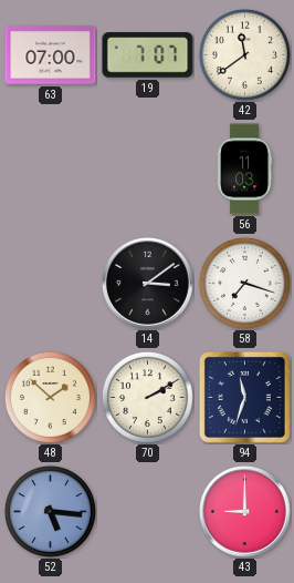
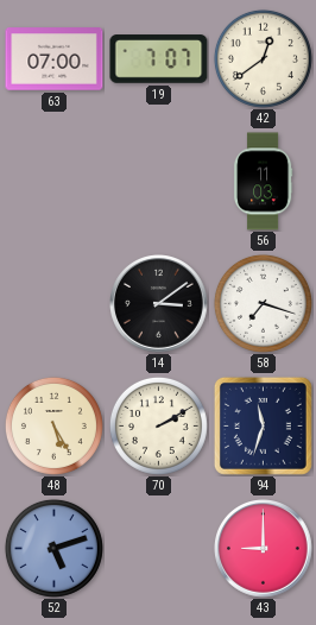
42: 11:39 -> 12:39
48: 1:52 -> 5:25
52: 5:16 -> 5:12
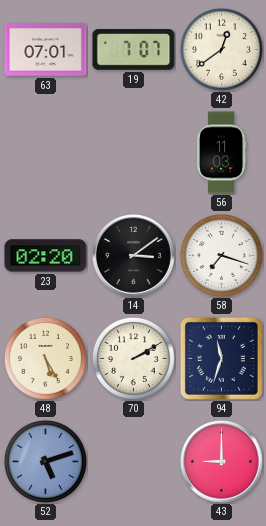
63: 07:00 -> 07:01
23: none -> 02:20
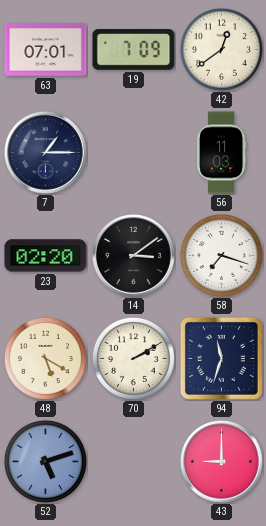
19: 7:07 -> 7:09
7: none -> 1:15
48: 5:25 -> 5:20
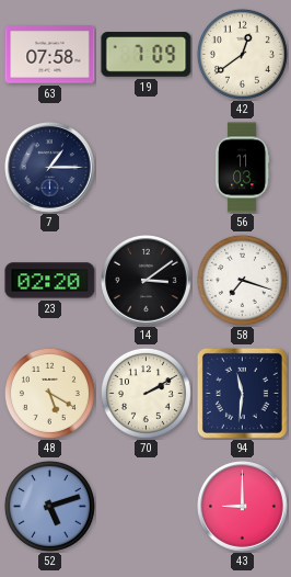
63: 07:01 -> 07:58
94: 11:33 -> 11:31
